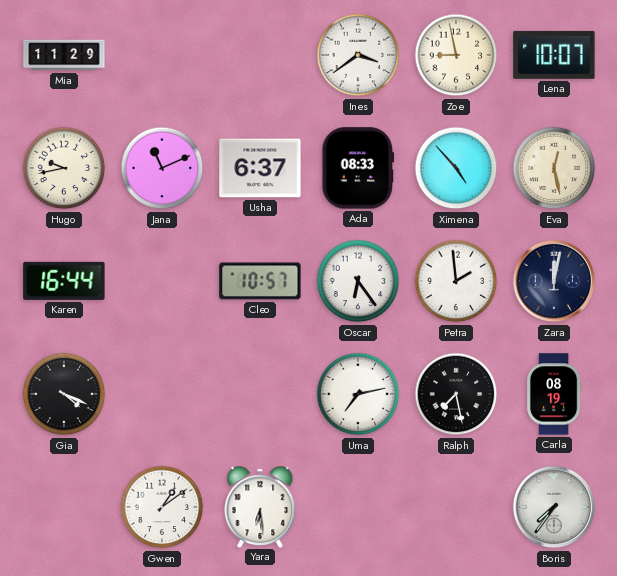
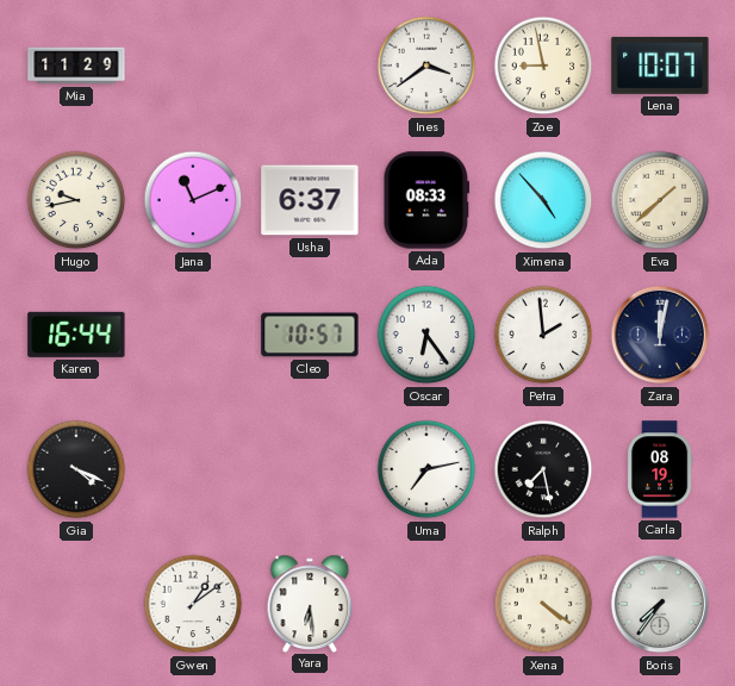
Eva: 12:28 -> 1:38
Xena: none -> 4:21
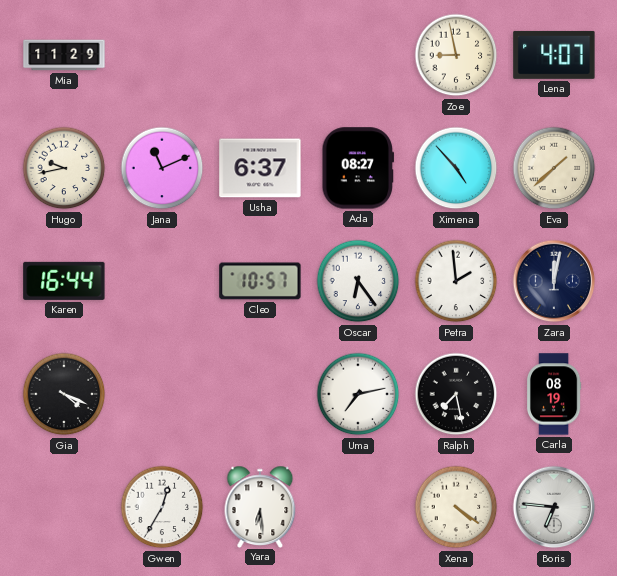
Ines: 3:39 -> none
Lena: 10:07 -> 4:07
Ada: 08:33 -> 08:27
Gwen: 1:09 -> 12:35
Boris: 7:36 -> 6:46
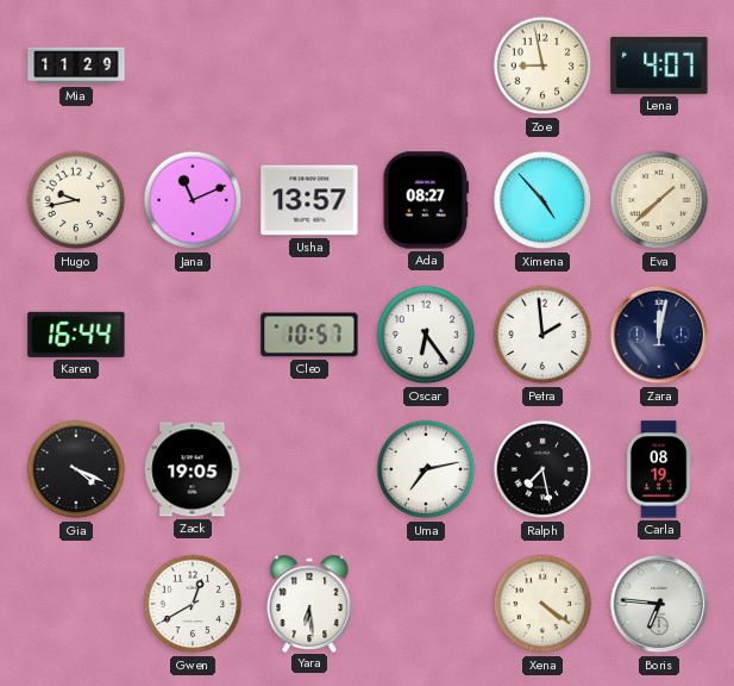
Usha: 6:37 -> 13:57
Zack: none -> 19:05
Gwen: 12:35 -> 12:40
